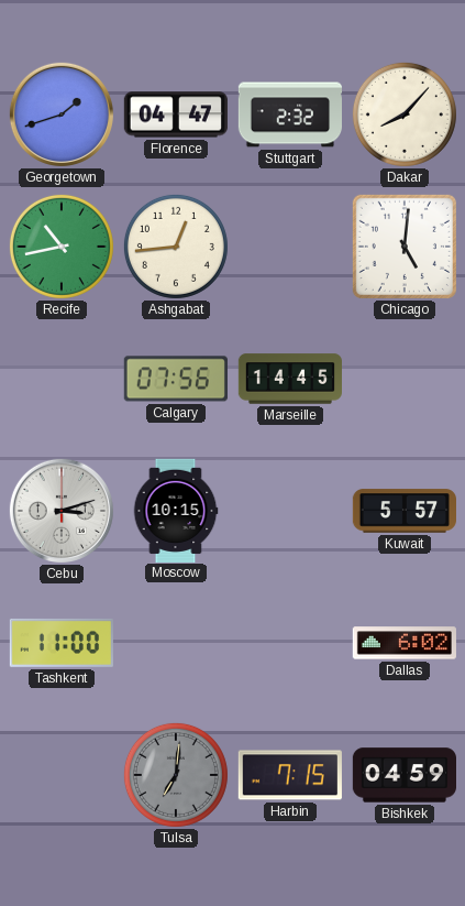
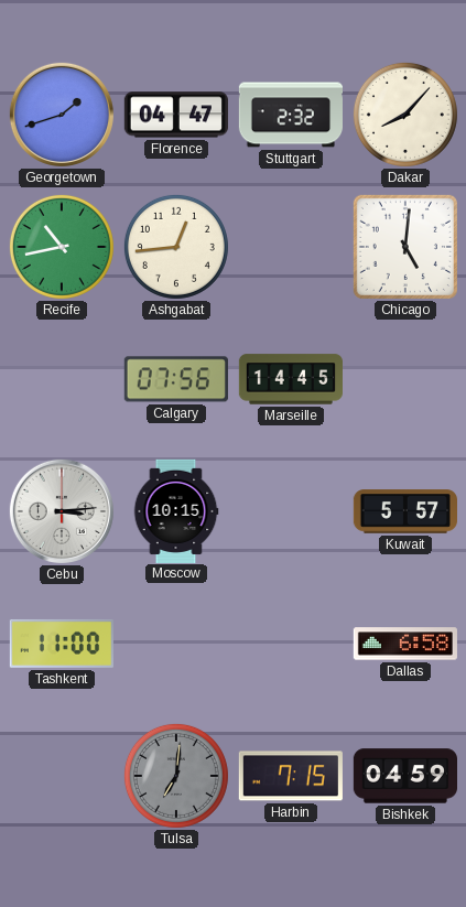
Cebu: 3:12 -> 3:14
Dallas: 6:02 -> 6:58
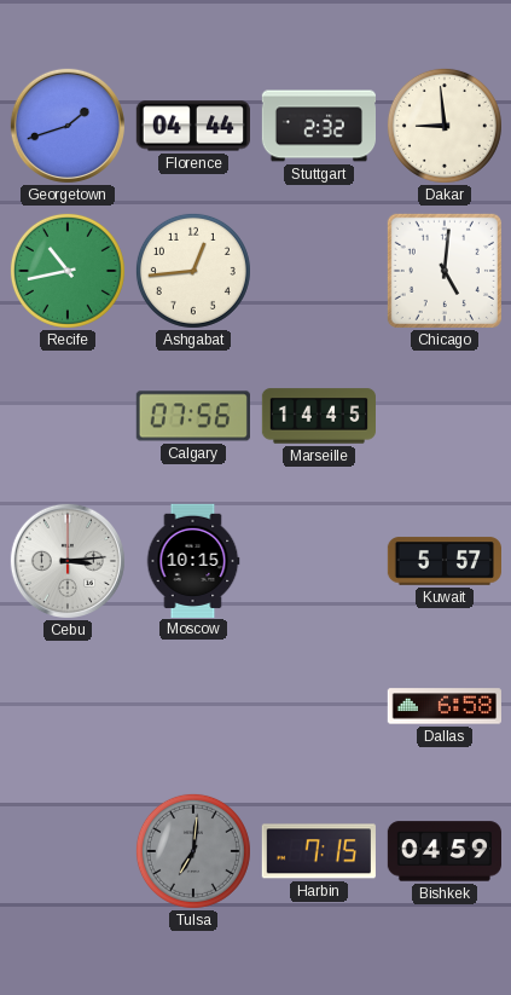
Florence: 04:47 -> 04:44
Dakar: 8:07 -> 8:59
Tashkent: 11:00 -> none
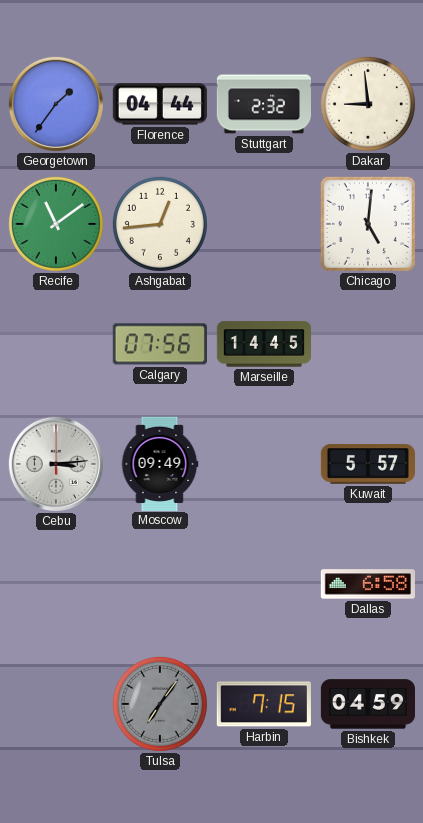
Georgetown: 1:42 -> 1:36
Recife: 10:43 -> 11:09
Moscow: 10:15 -> 09:49
Tulsa: 7:01 -> 7:06
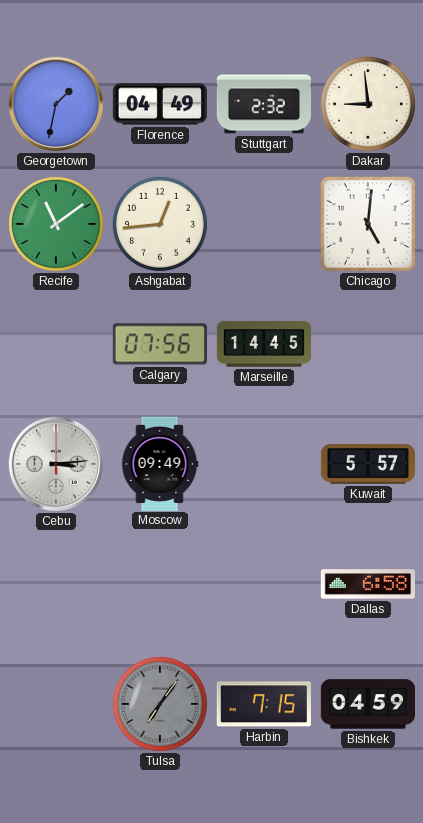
Georgetown: 1:36 -> 1:32
Florence: 04:44 -> 04:49
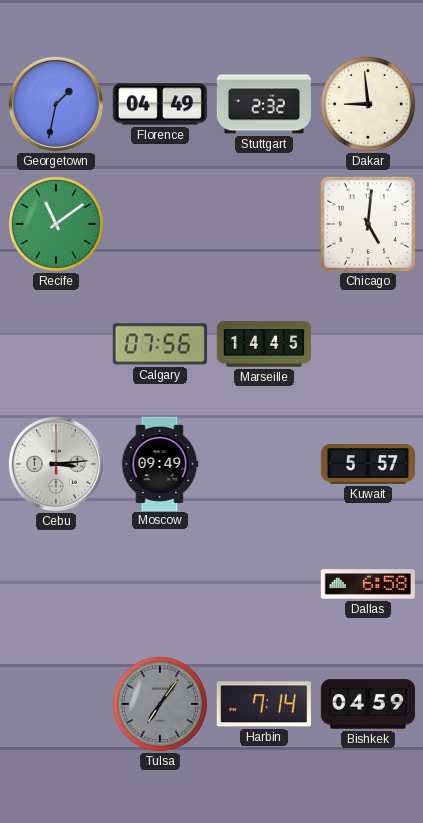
Ashgabat: 12:44 -> none
Harbin: 7:15 -> 7:14
